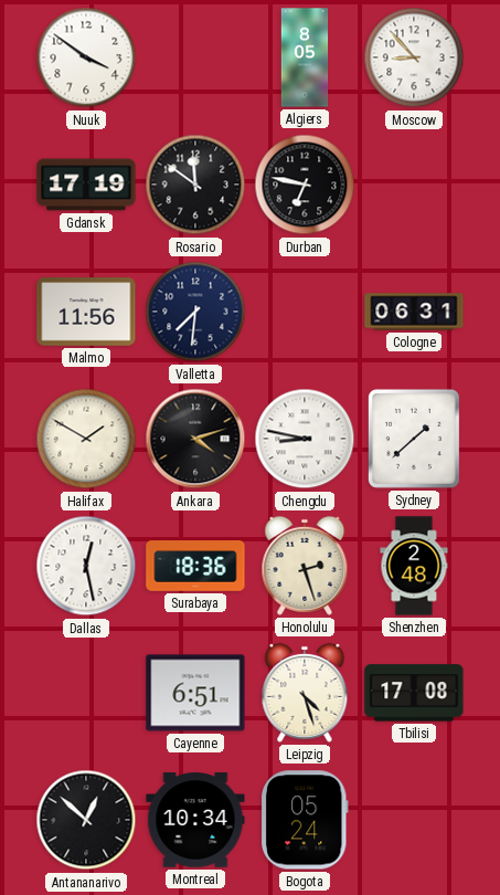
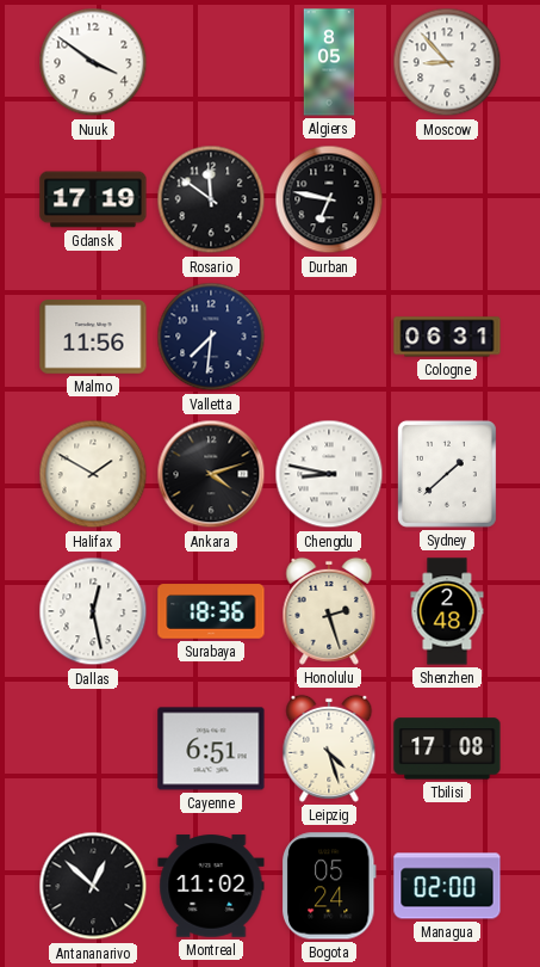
Montreal: 10:34 -> 11:02
Managua: none -> 02:00
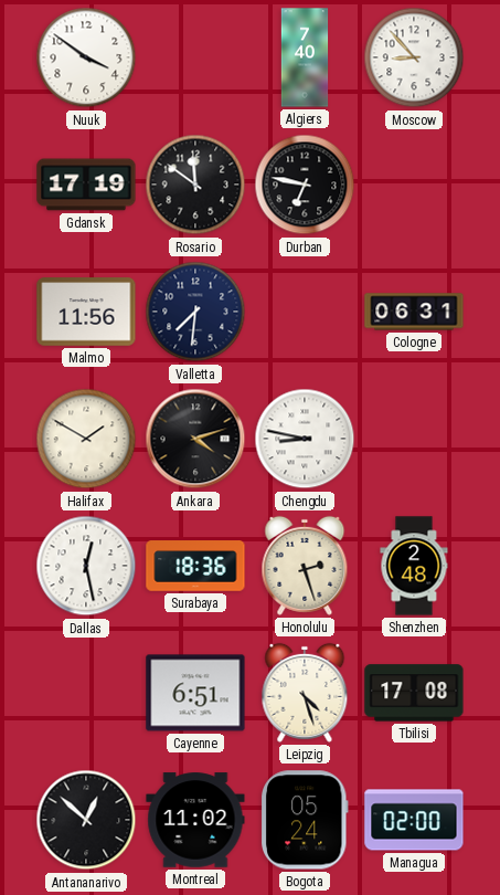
Algiers: 8:05 -> 7:40
Sydney: 1:38 -> none
